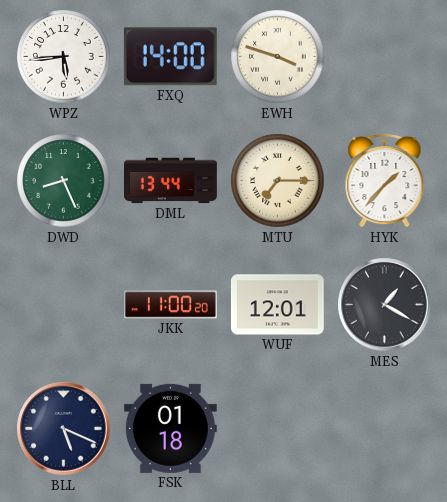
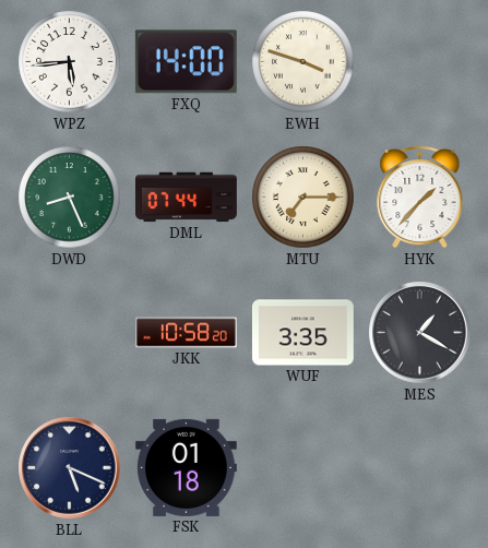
DML: 13:44 -> 07:44
JKK: 11:00 -> 10:58
WUF: 12:01 -> 3:35
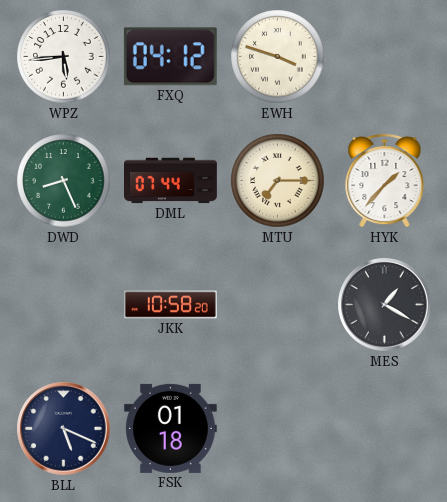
FXQ: 14:00 -> 04:12
WUF: 3:35 -> none
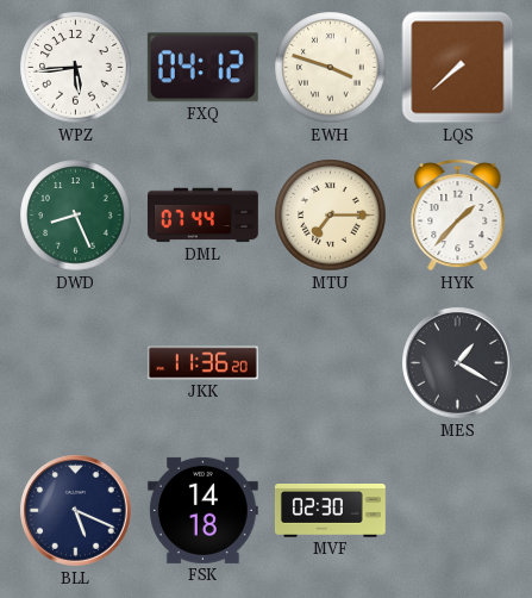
LQS: none -> 7:38
JKK: 10:58 -> 11:36
FSK: 01:18 -> 14:18
MVF: none -> 02:30
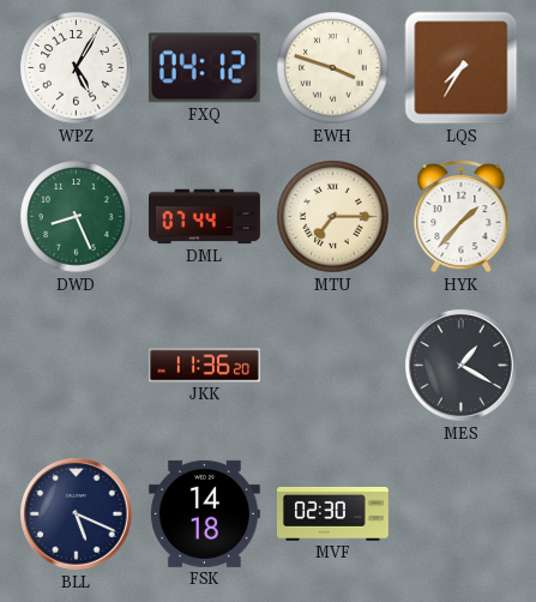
WPZ: 5:44 -> 5:05
LQS: 7:38 -> 7:35
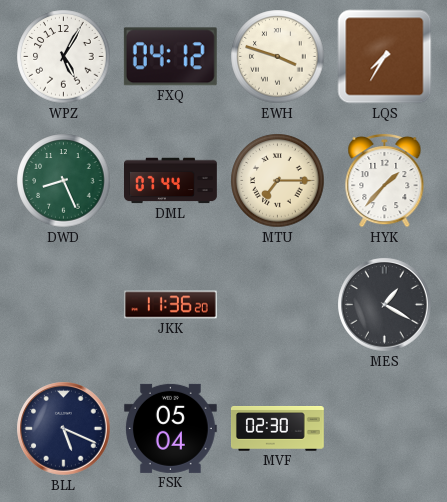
FSK: 14:18 -> 05:04
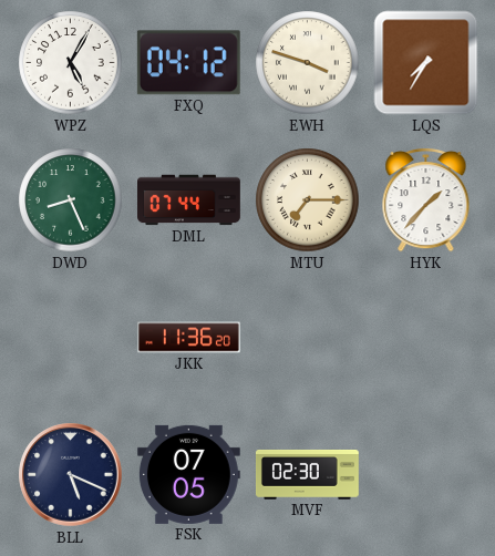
MES: 1:20 -> none
FSK: 05:04 -> 07:05
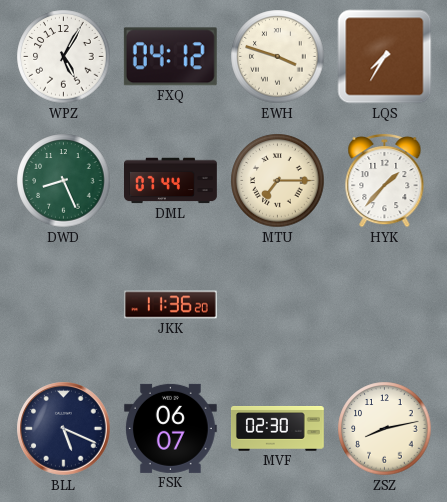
FSK: 07:05 -> 06:07
ZSZ: none -> 8:13
